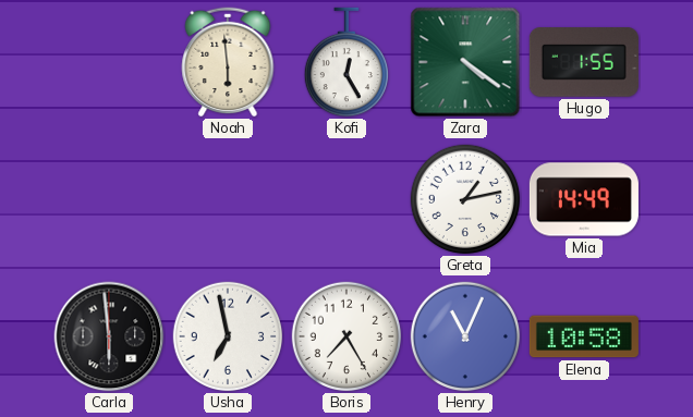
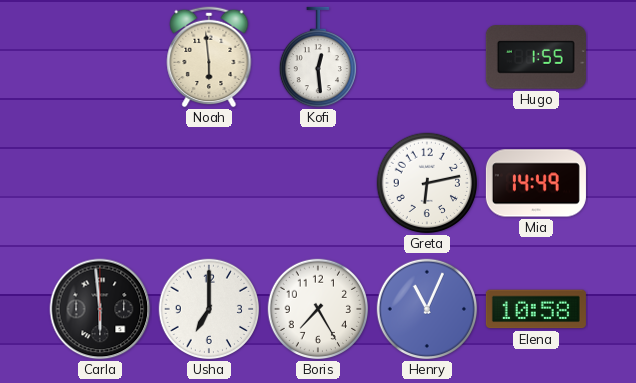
Kofi: 12:25 -> 12:29
Zara: 4:21 -> none
Greta: 1:13 -> 6:13
Usha: 6:58 -> 7:00
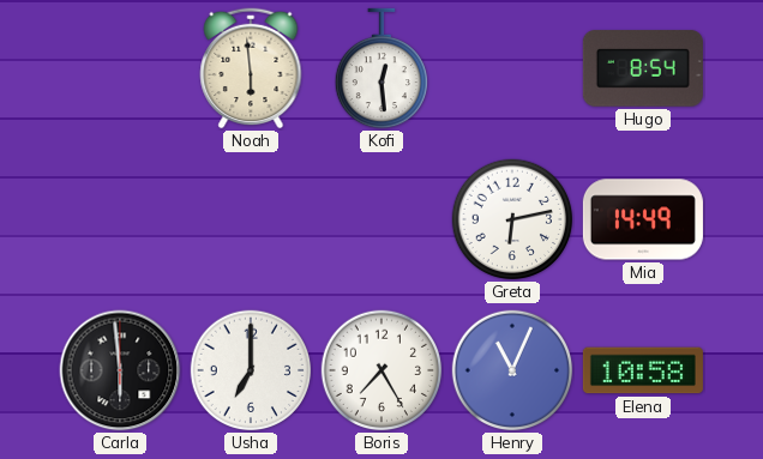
Hugo: 1:55 -> 8:54
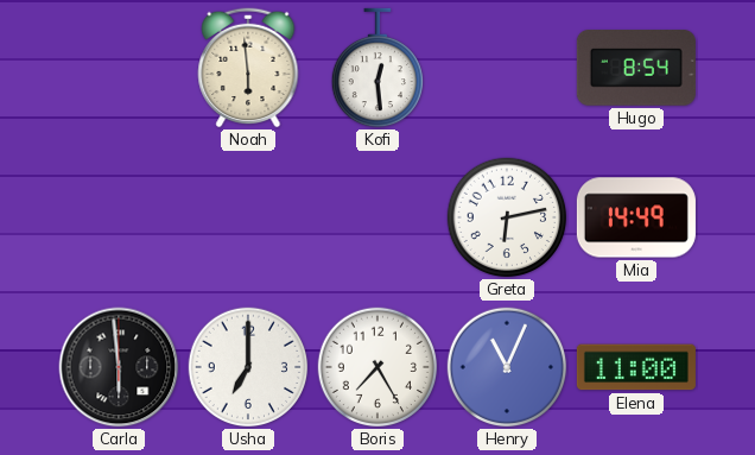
Elena: 10:58 -> 11:00
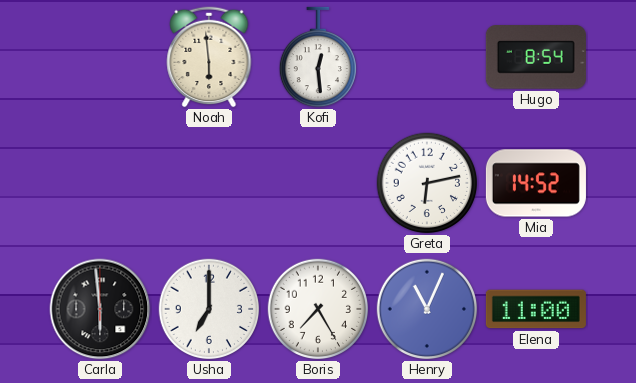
Mia: 14:49 -> 14:52
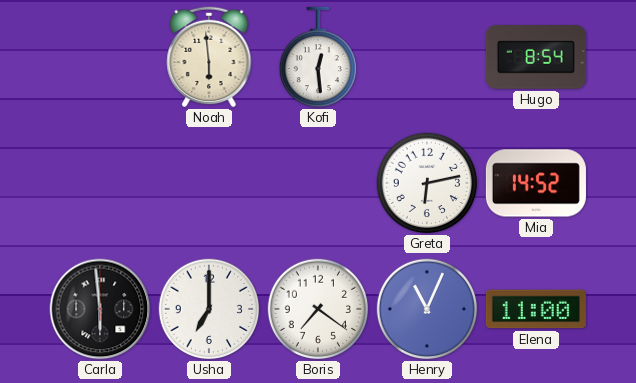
Boris: 7:25 -> 7:21
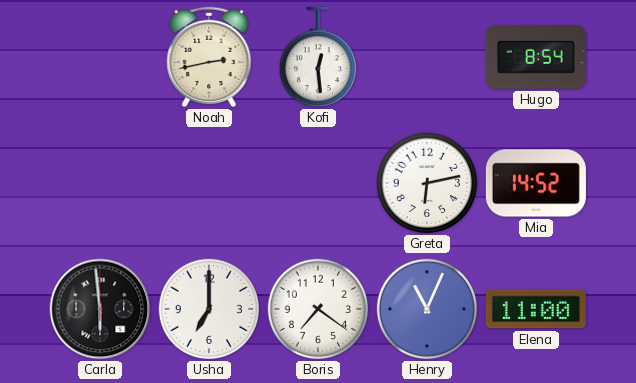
Noah: 5:59 -> 2:43
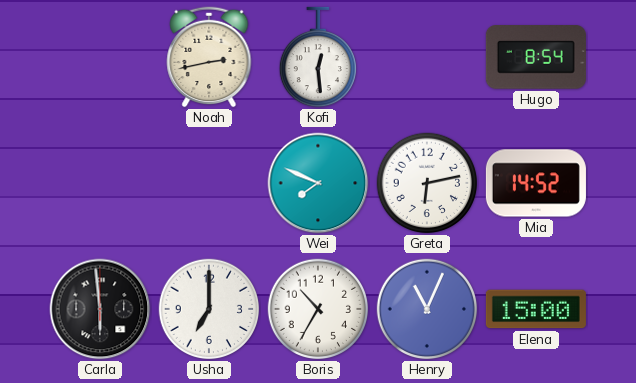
Wei: none -> 7:49
Boris: 7:21 -> 10:35
Elena: 11:00 -> 15:00
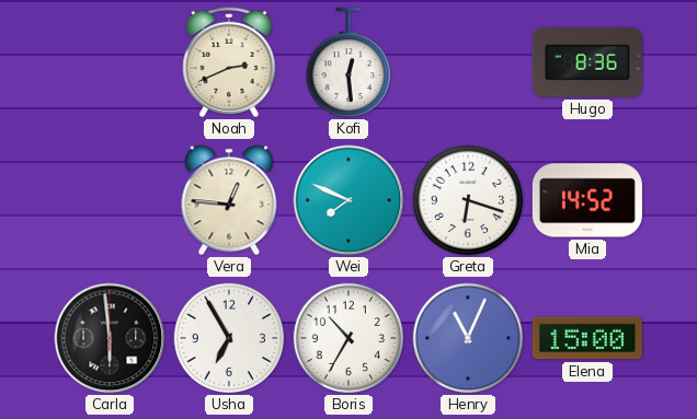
Noah: 2:43 -> 2:41
Hugo: 8:54 -> 8:36
Vera: none -> 12:46
Greta: 6:13 -> 6:18
Usha: 7:00 -> 6:55
